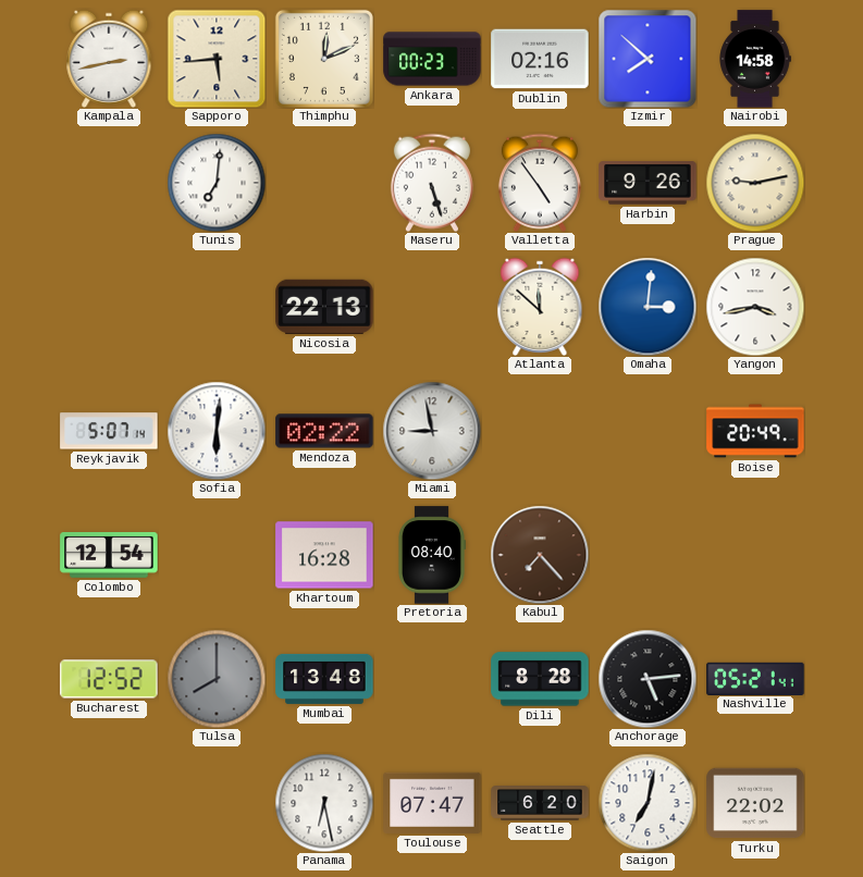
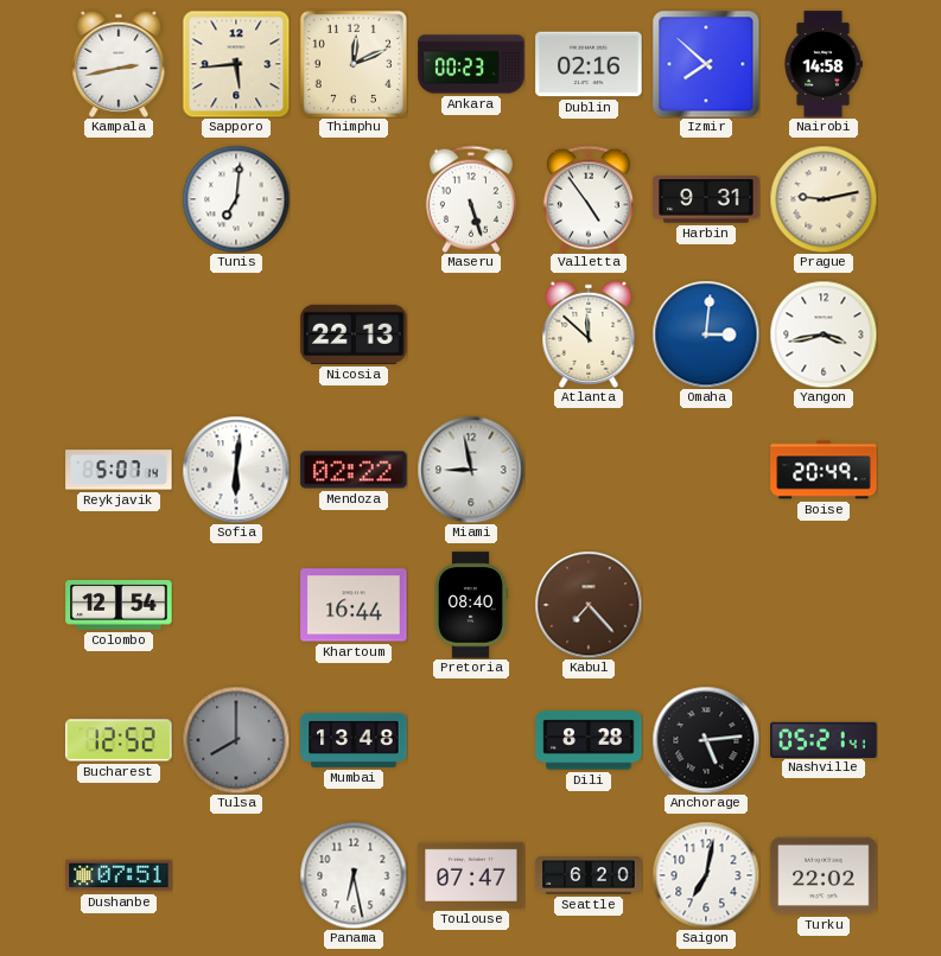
Harbin: 9:26 -> 9:31
Khartoum: 16:28 -> 16:44
Dushanbe: none -> 07:51
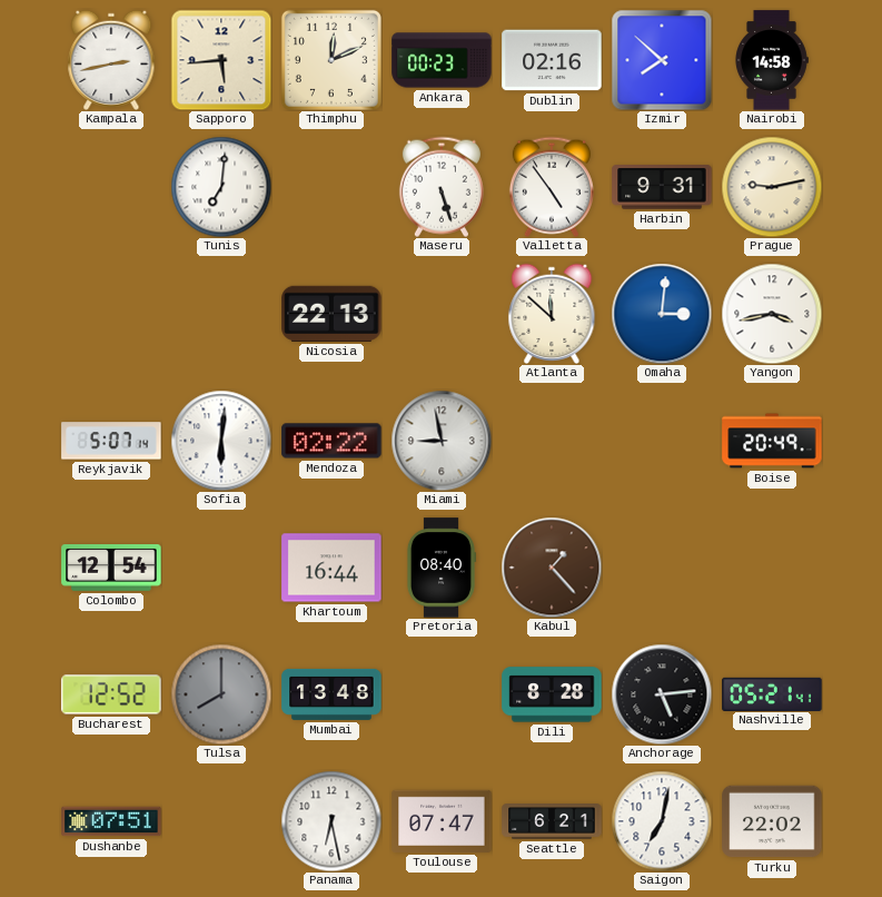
Kabul: 7:23 -> 1:23
Seattle: 6:20 -> 6:21
